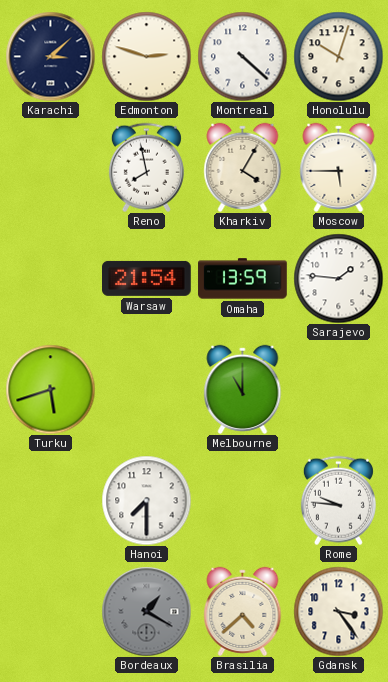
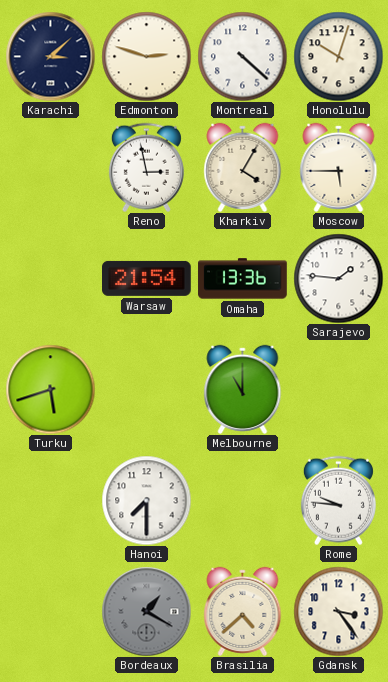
Reno: 7:58 -> 2:58
Omaha: 13:59 -> 13:36
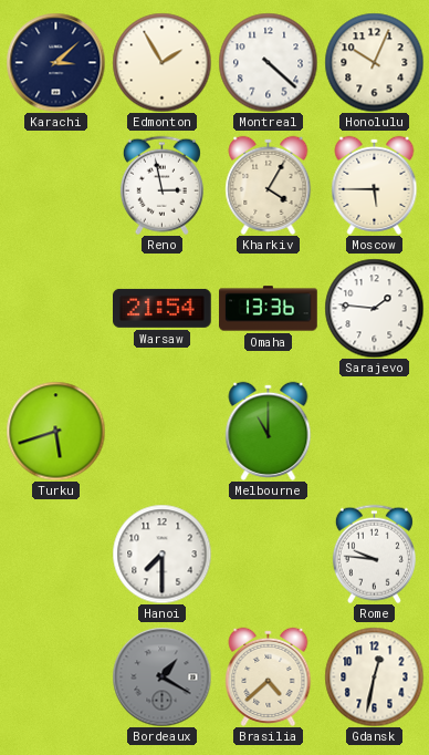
Edmonton: 2:48 -> 1:55
Honolulu: 10:03 -> 10:04
Gdansk: 3:24 -> 12:32
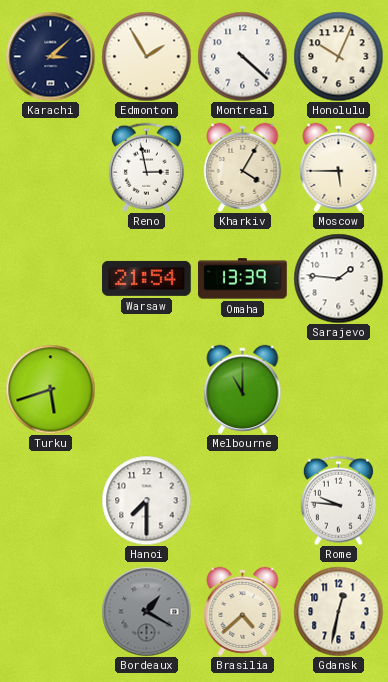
Omaha: 13:36 -> 13:39
